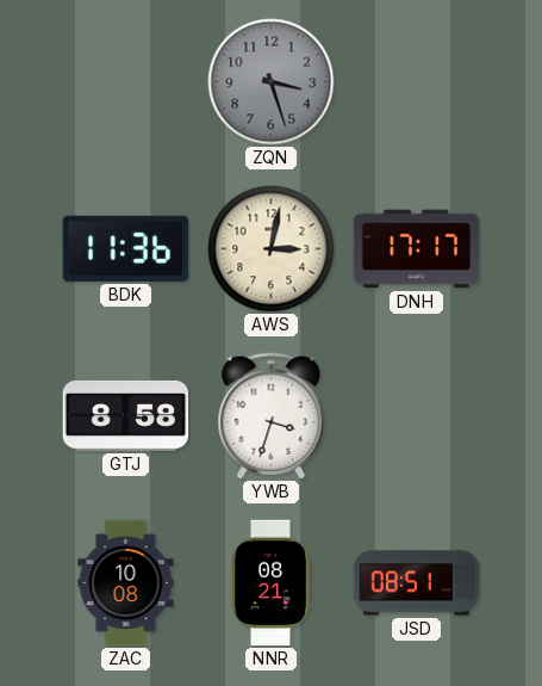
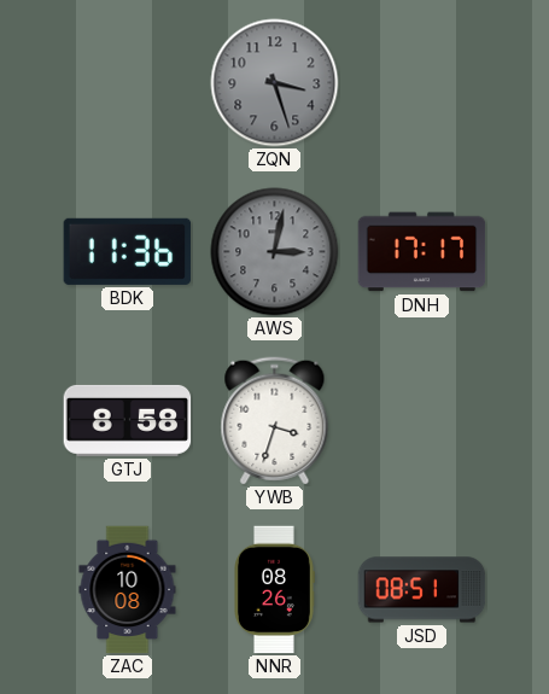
AWS dial: cream -> grey
NNR: 08:21 -> 08:26
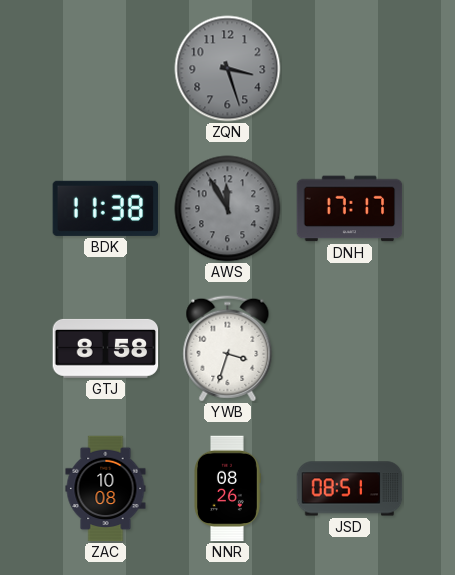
BDK: 11:36 -> 11:38
AWS: 3:02 -> 11:55
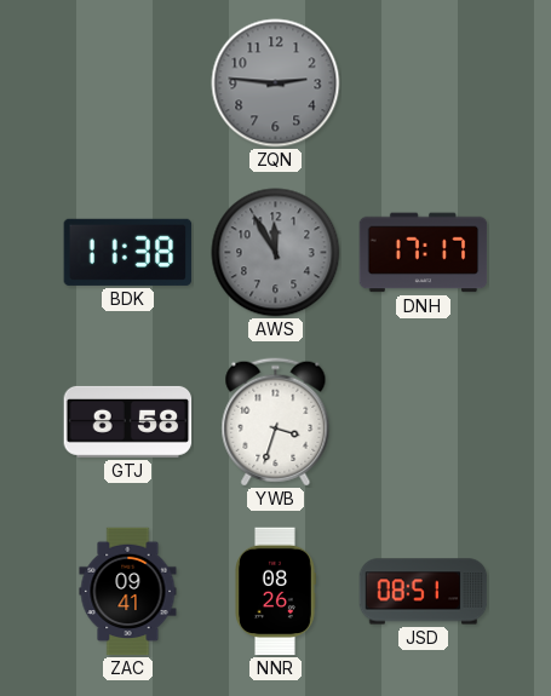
ZQN: 3:27 -> 2:46
ZAC: 10:08 -> 09:41
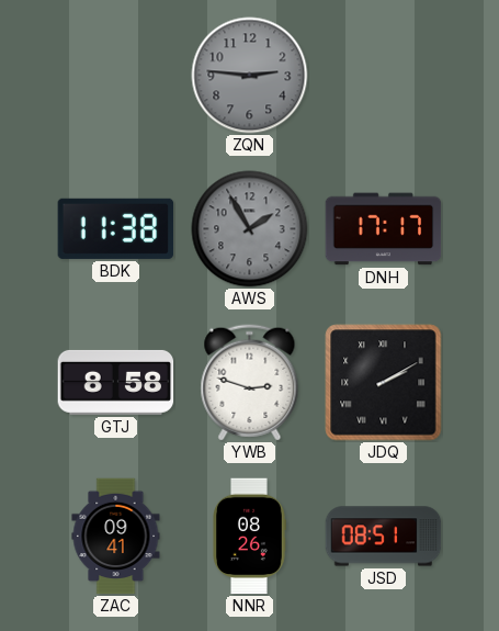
AWS: 11:55 -> 1:55
YWB: 3:33 -> 2:48
JDQ: none -> 2:10
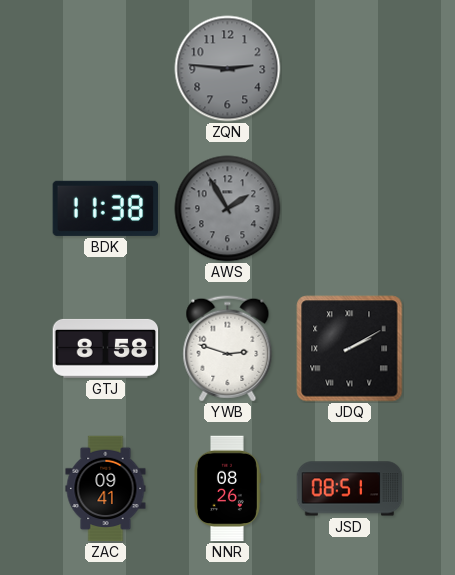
DNH: 17:17 -> none
